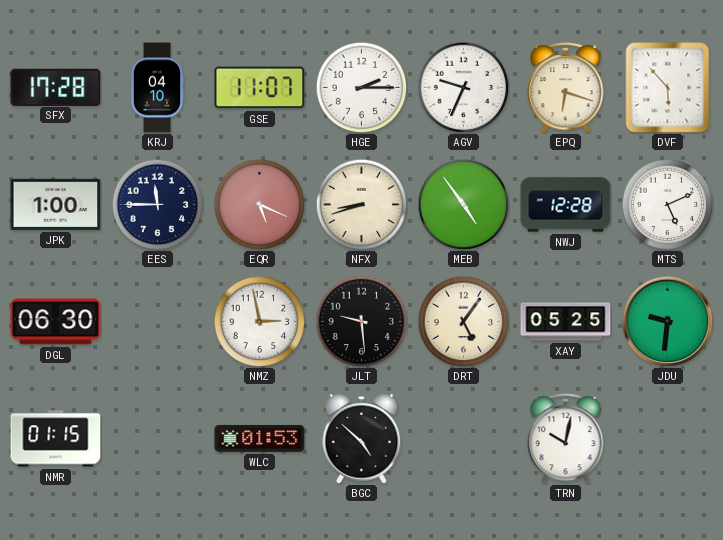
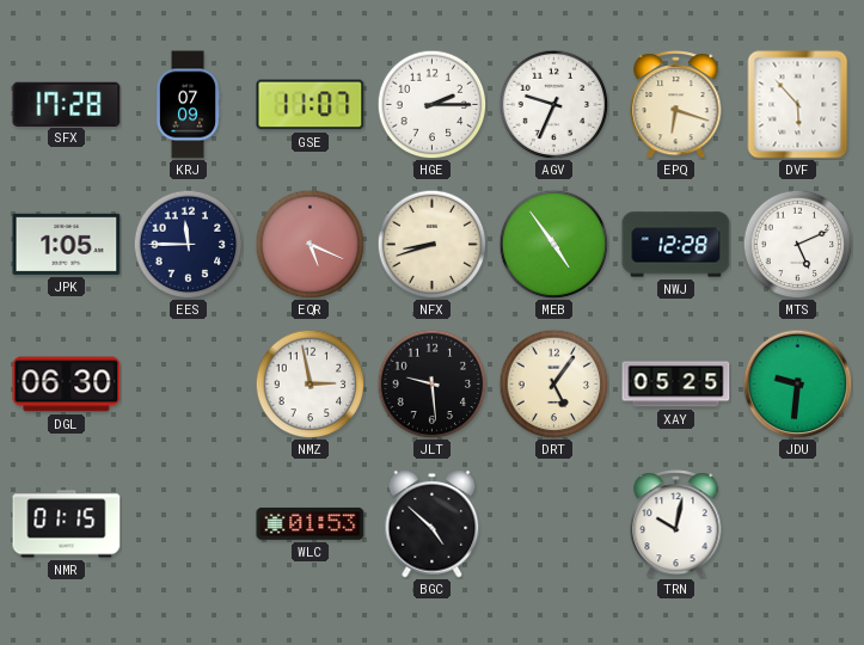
KRJ: 04:10 -> 07:09
JPK: 1:00 -> 1:05
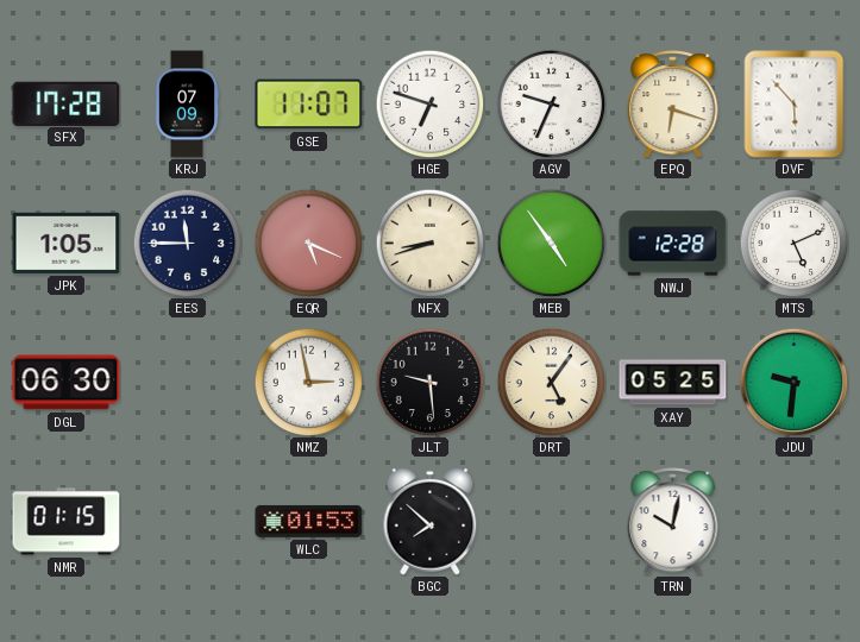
HGE: 2:15 -> 6:48
BGC: 4:52 -> 7:52
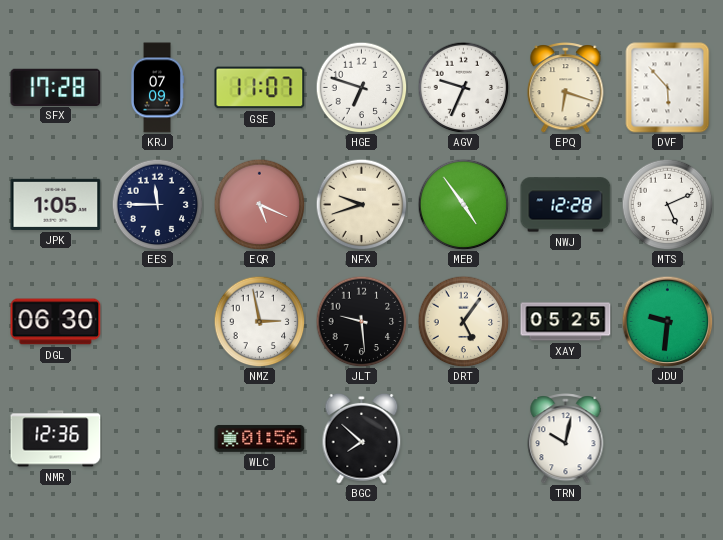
NFX: 8:42 -> 9:42
NMR: 01:15 -> 12:36
WLC: 01:53 -> 01:56
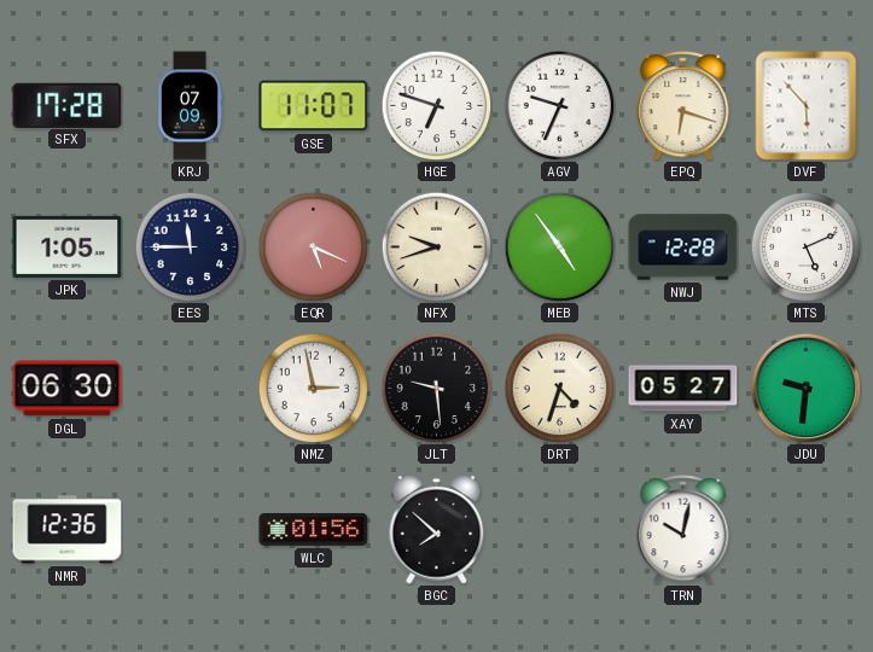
DRT: 5:06 -> 4:33
XAY: 05:25 -> 05:27
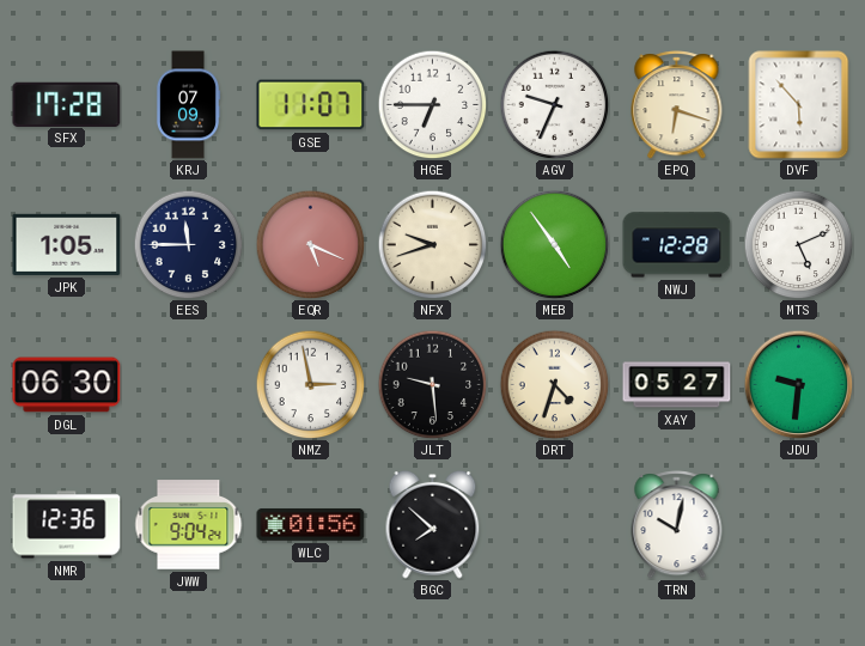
HGE: 6:48 -> 6:45
JWW: none -> 9:04
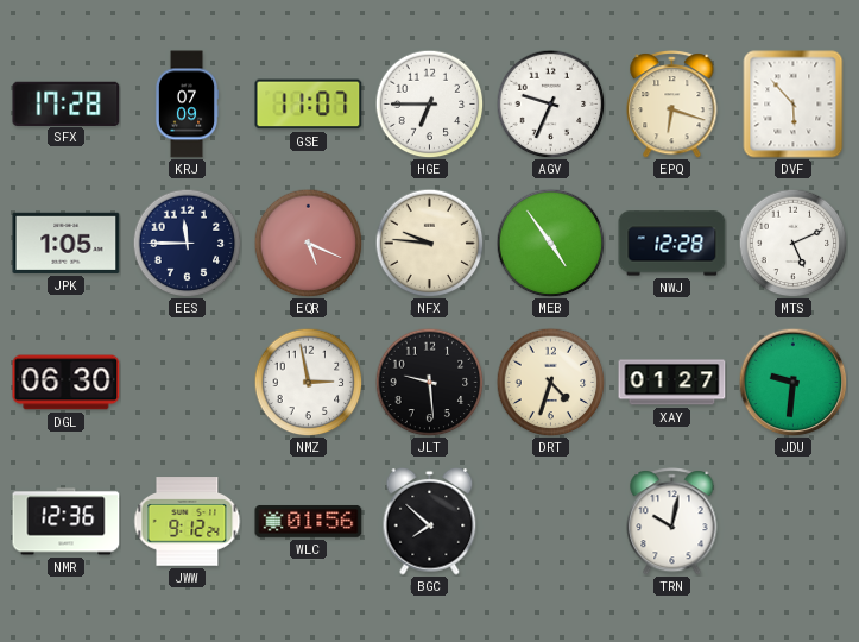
NFX: 9:42 -> 9:46
XAY: 05:27 -> 01:27
JWW: 9:04 -> 9:12
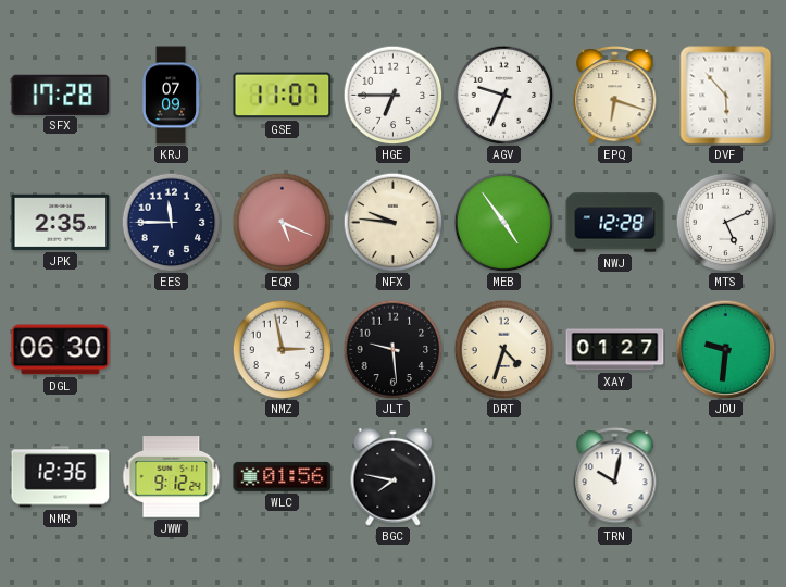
JPK: 1:05 -> 2:35
BGC: 7:52 -> 7:47
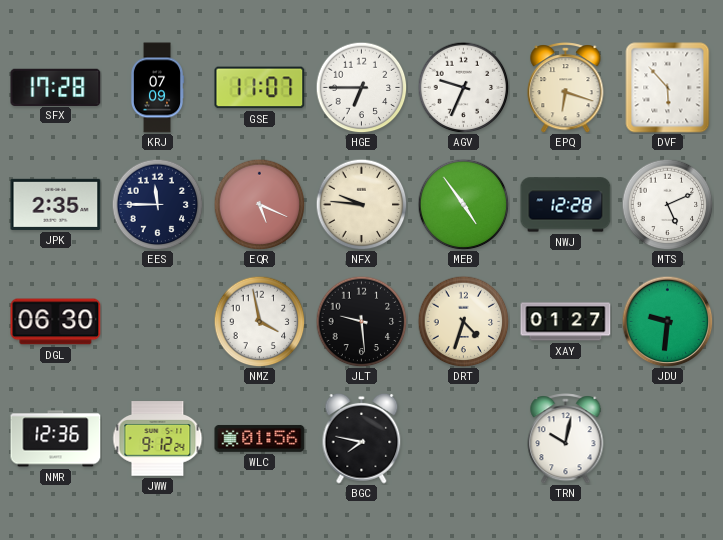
NMZ: 2:58 -> 3:58
